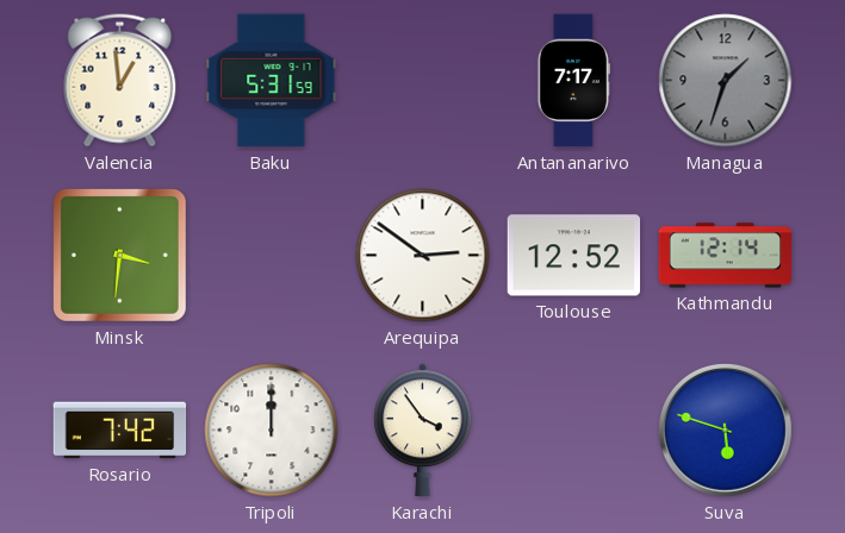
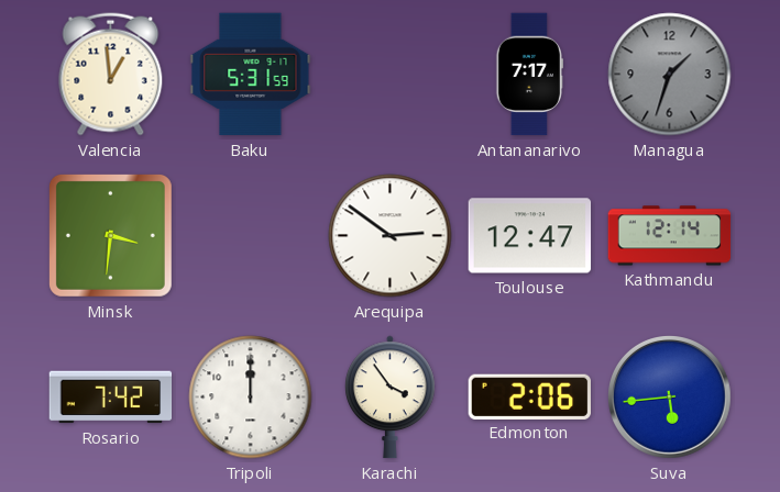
Toulouse: 12:52 -> 12:47
Edmonton: none -> 2:06
Suva: 5:48 -> 5:44
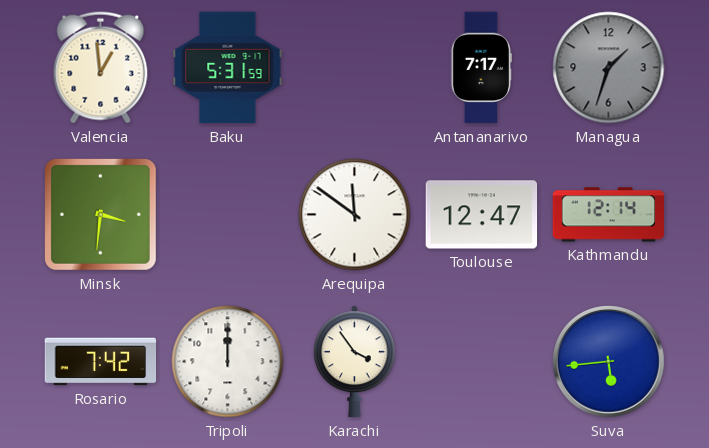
Arequipa: 2:51 -> 11:51
Edmonton: 2:06 -> none
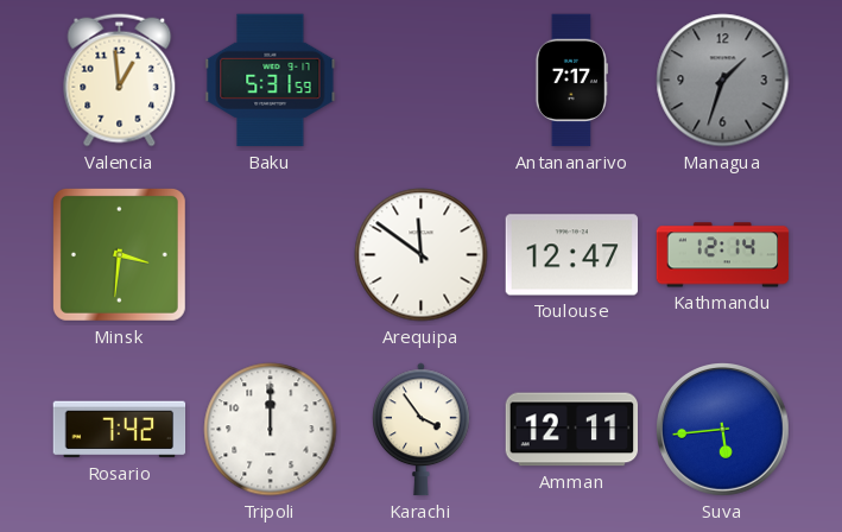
Amman: none -> 12:11
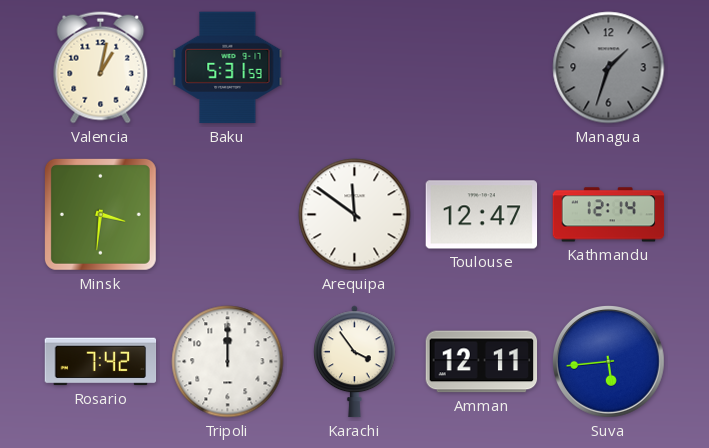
Valencia: 12:59 -> 1:02
Antananarivo: 7:17 -> none
